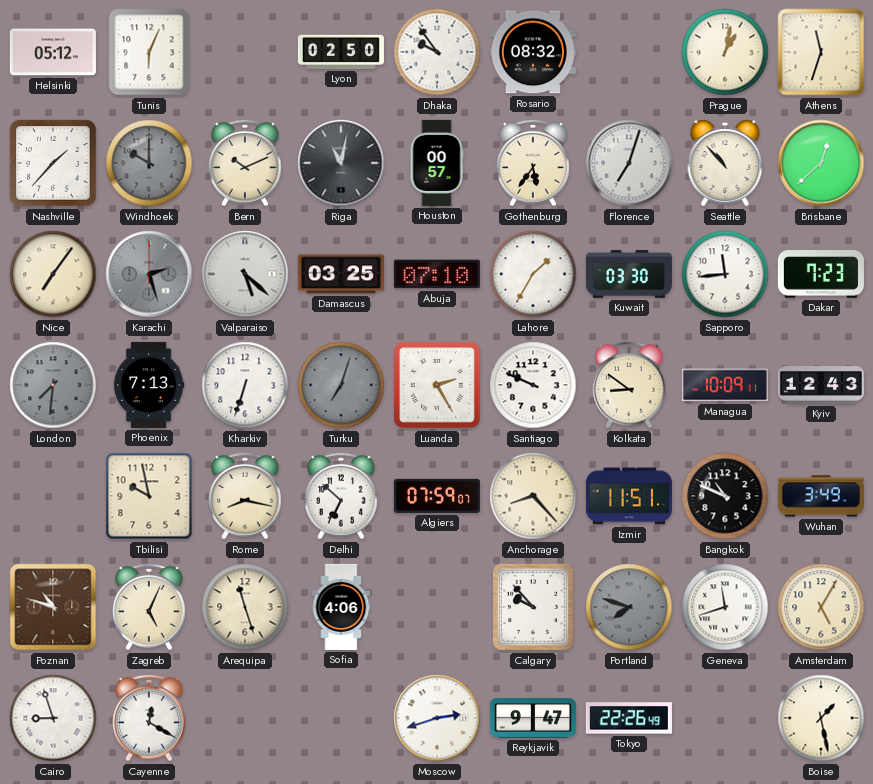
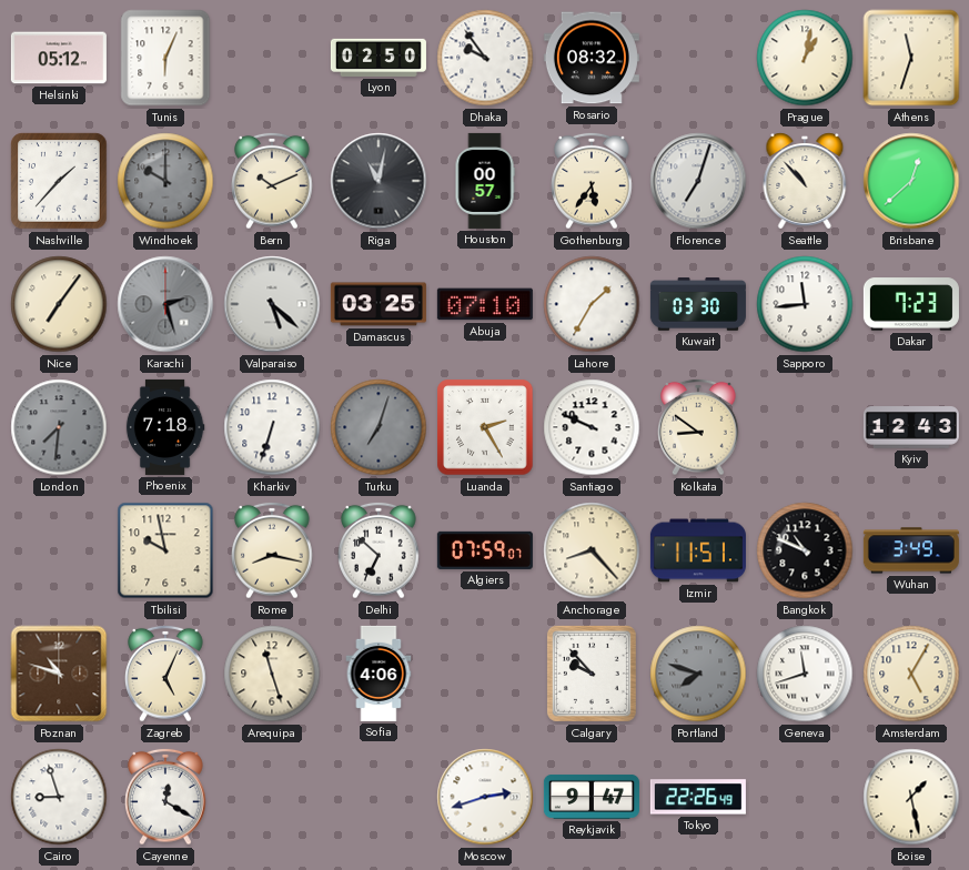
Phoenix: 7:13 -> 7:18
Managua: 10:09 -> none
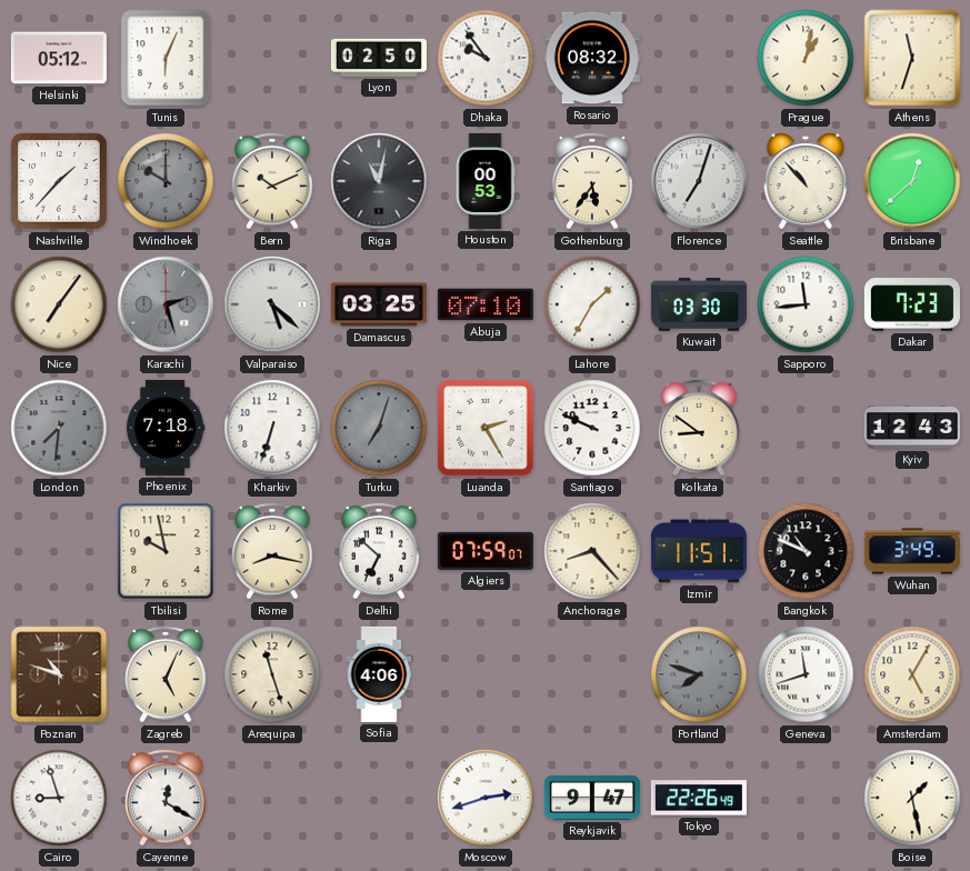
Houston: 00:57 -> 00:53
Calgary: 9:53 -> none
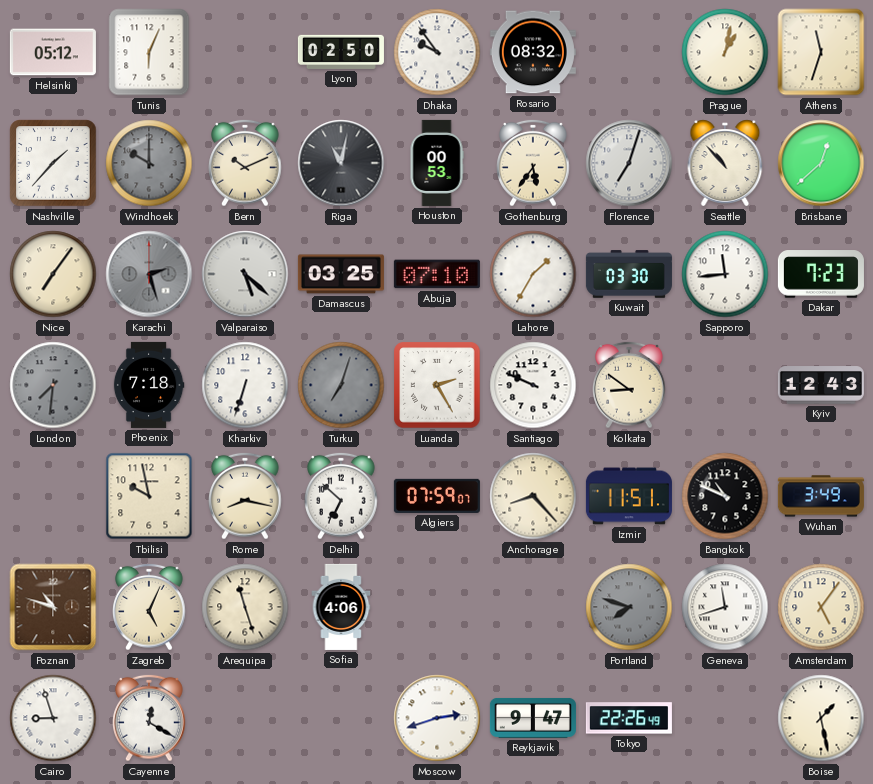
Amsterdam: 5:05 -> 5:06
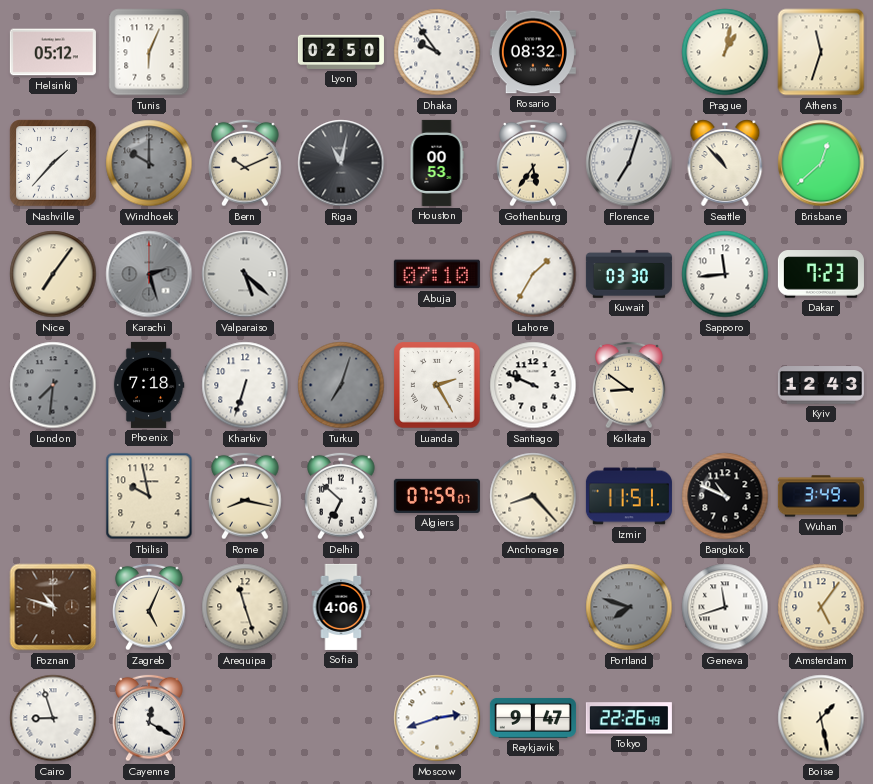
Damascus: 03:25 -> none
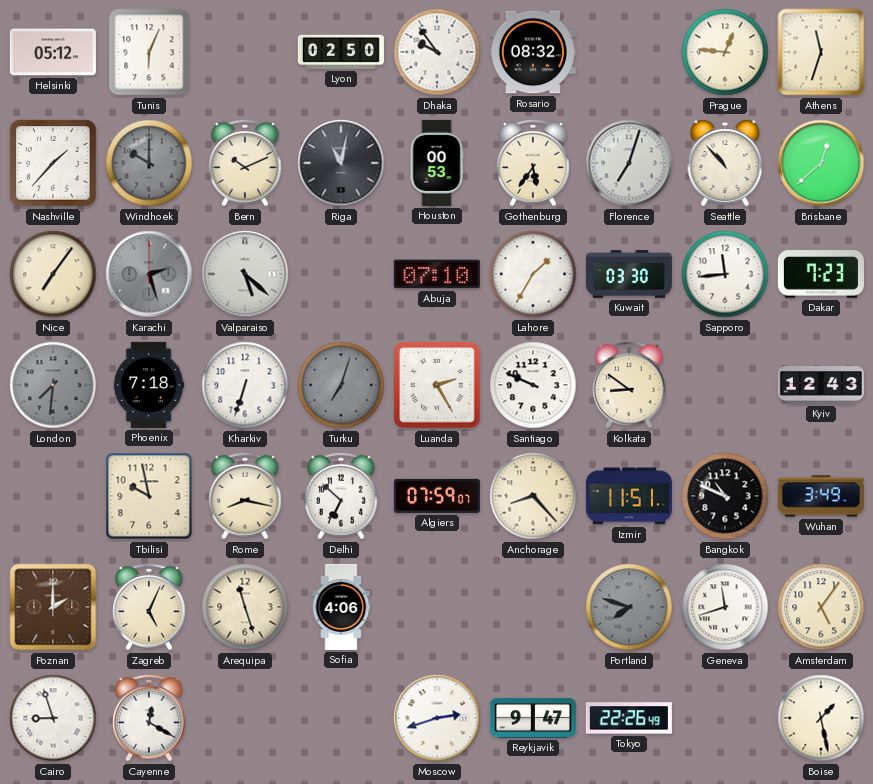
Prague: 1:02 -> 12:46
Poznan: 10:48 -> 2:00
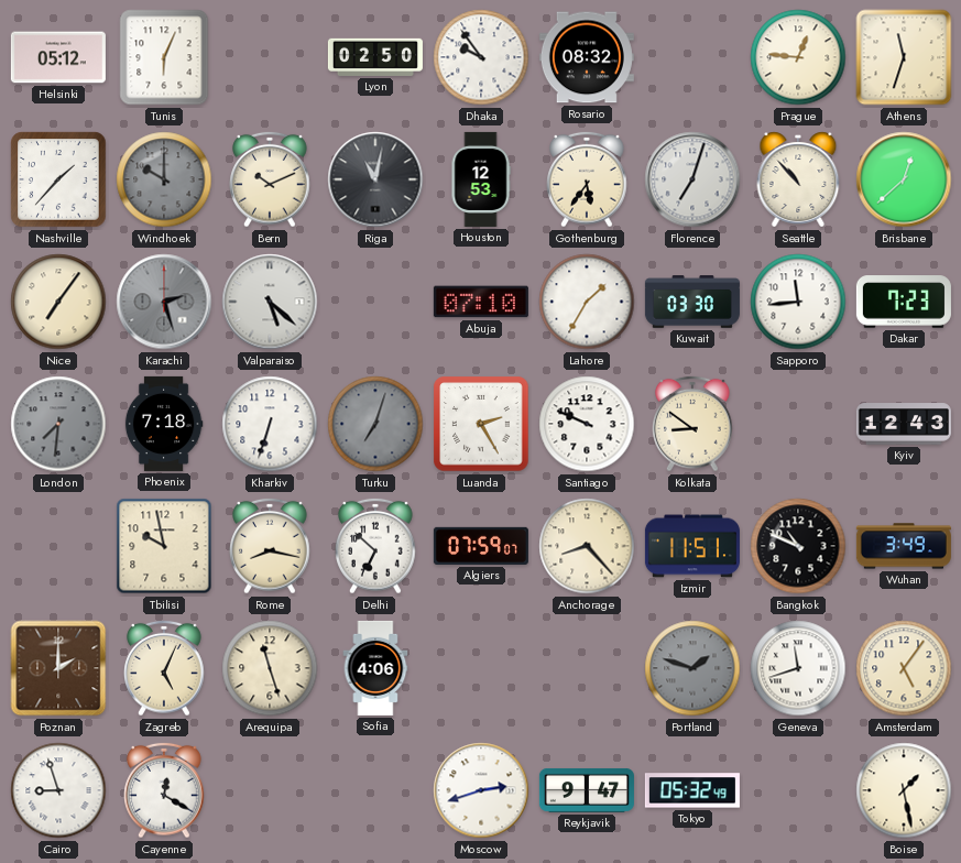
Houston: 00:53 -> 12:53
Portland: 7:48 -> 1:48
Tokyo: 22:26 -> 05:32
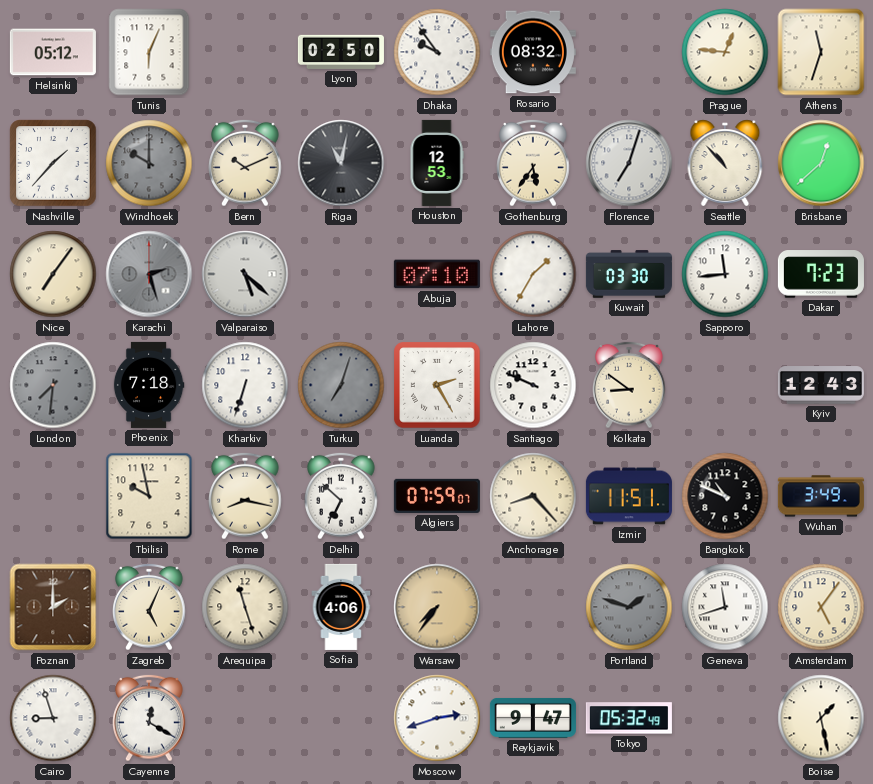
Warsaw: none -> 7:36
